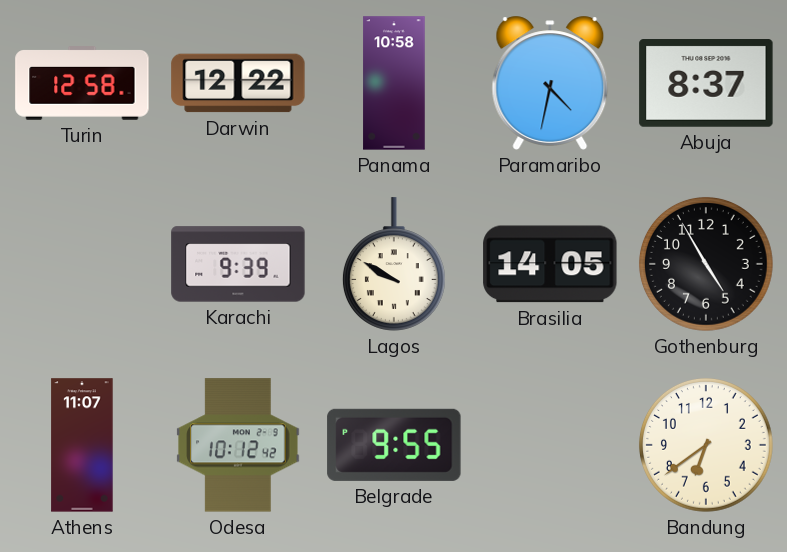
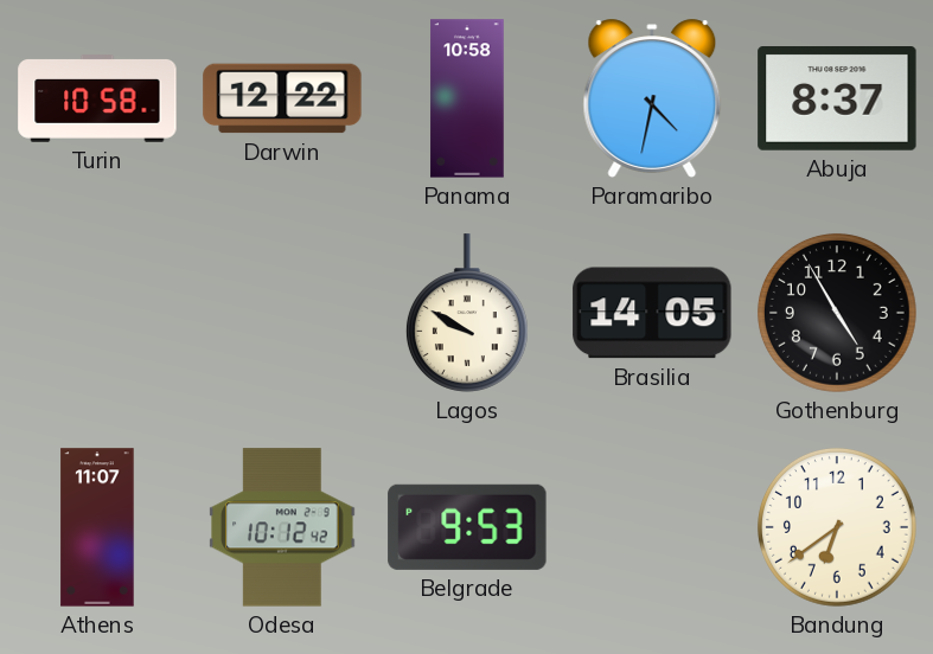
Turin: 12:58 -> 10:58
Karachi: 9:39 -> none
Belgrade: 9:55 -> 9:53
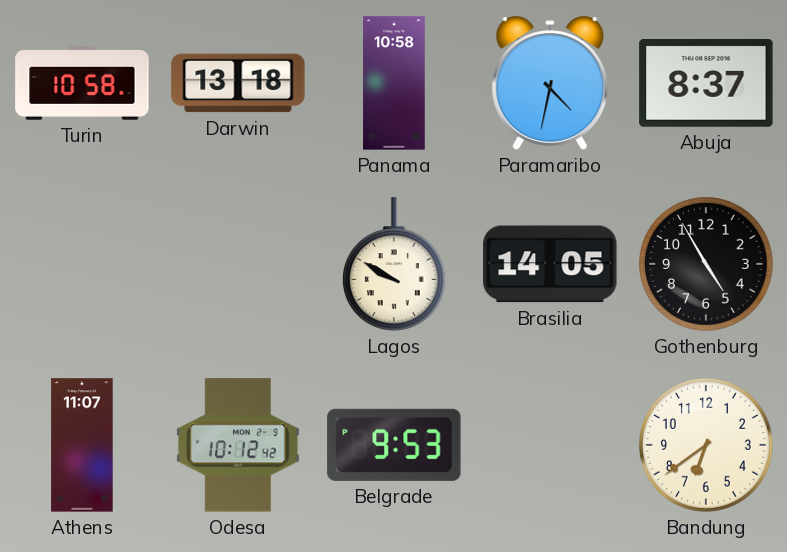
Darwin: 12:22 -> 13:18
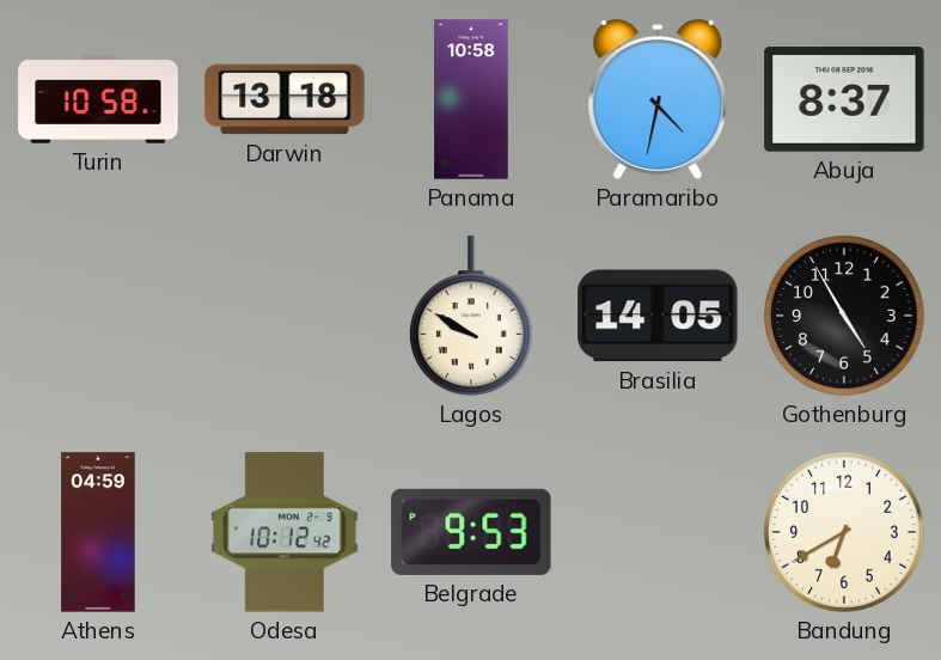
Athens: 11:07 -> 04:59
Bandung: 6:39 -> 6:40
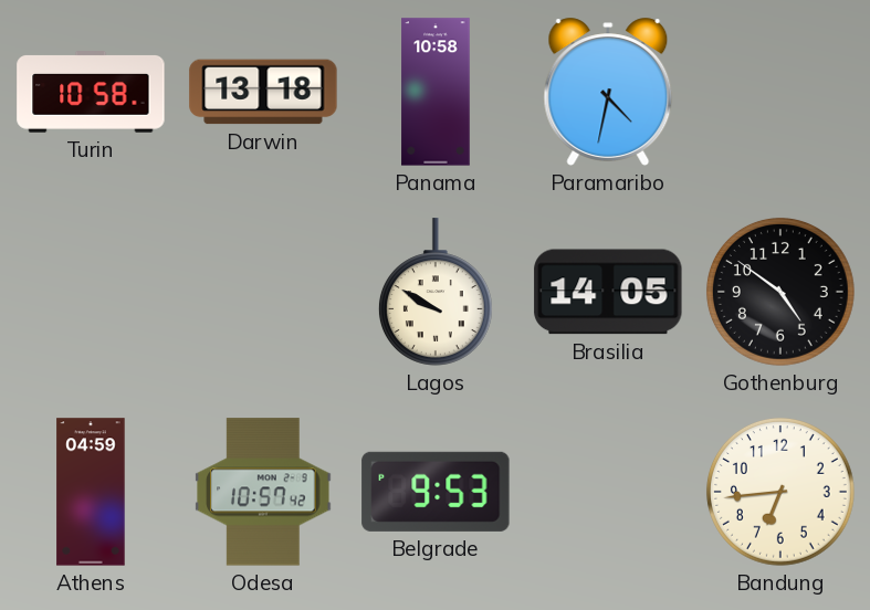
Abuja: 8:37 -> none
Gothenburg: 4:55 -> 4:51
Odesa: 10:12 -> 10:57
Bandung: 6:40 -> 6:44
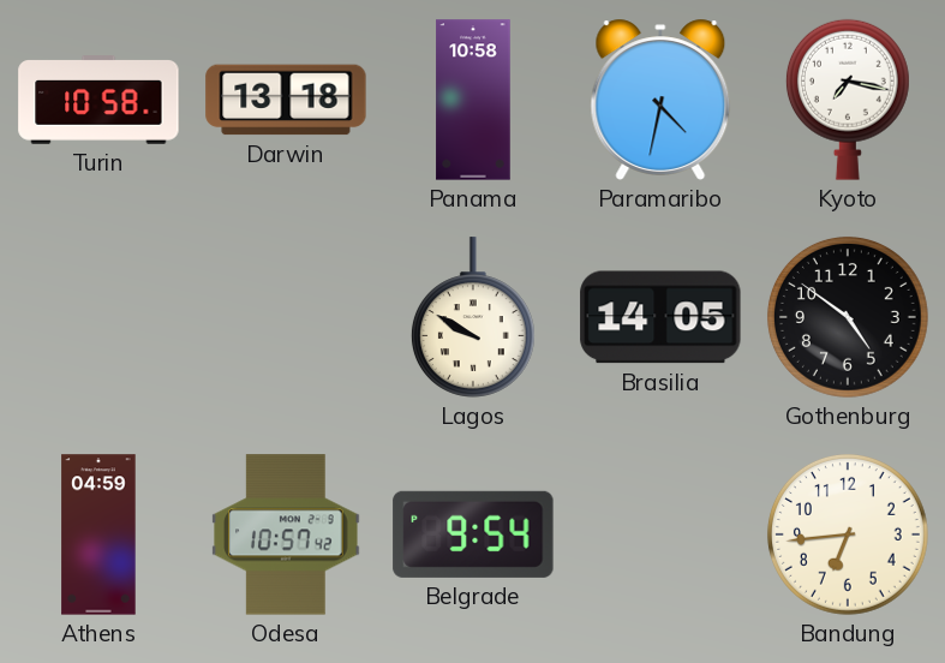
Kyoto: none -> 7:17
Belgrade: 9:53 -> 9:54
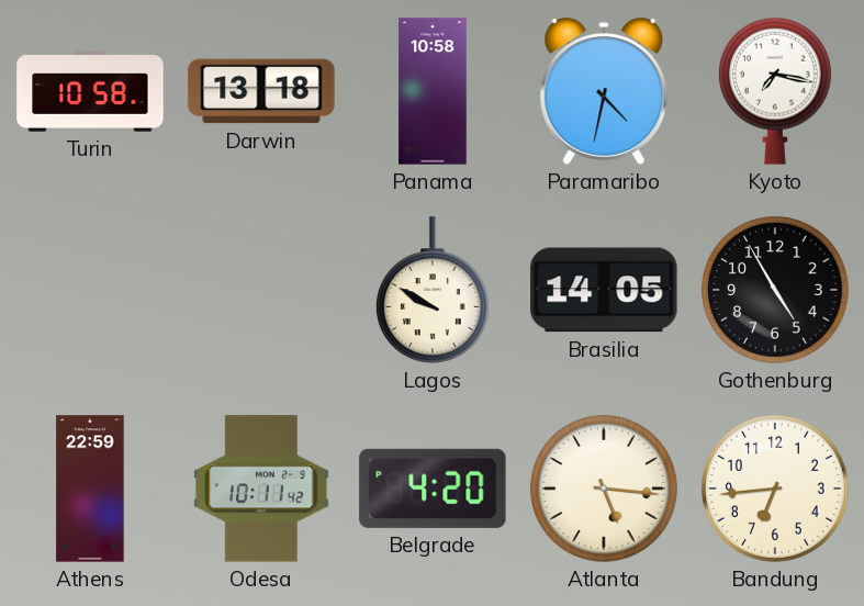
Gothenburg: 4:51 -> 4:55
Athens: 04:59 -> 22:59
Odesa: 10:57 -> 10:11
Belgrade: 9:54 -> 4:20
Atlanta: none -> 5:16
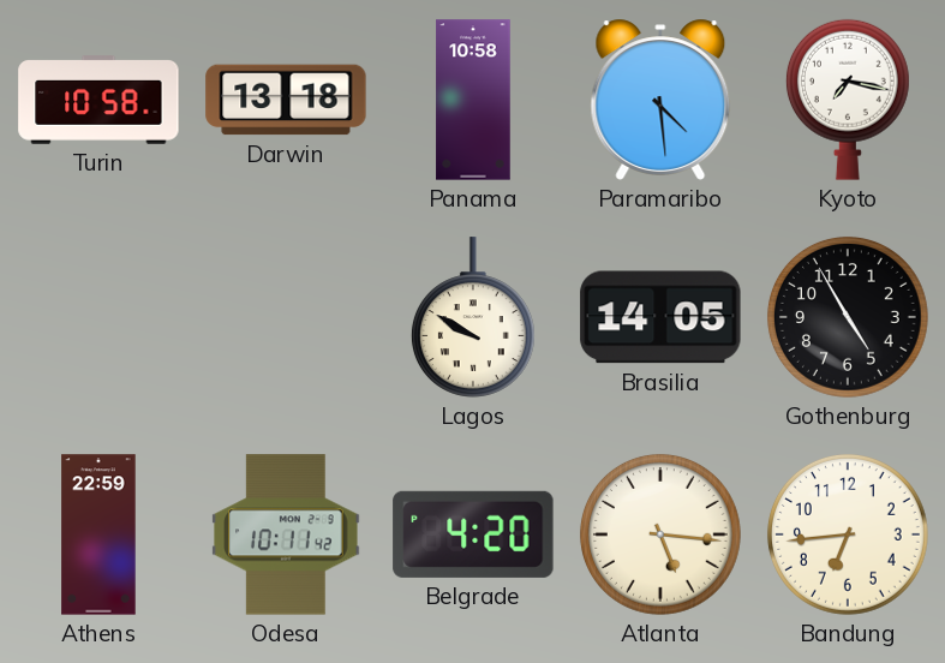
Paramaribo: 4:32 -> 4:29
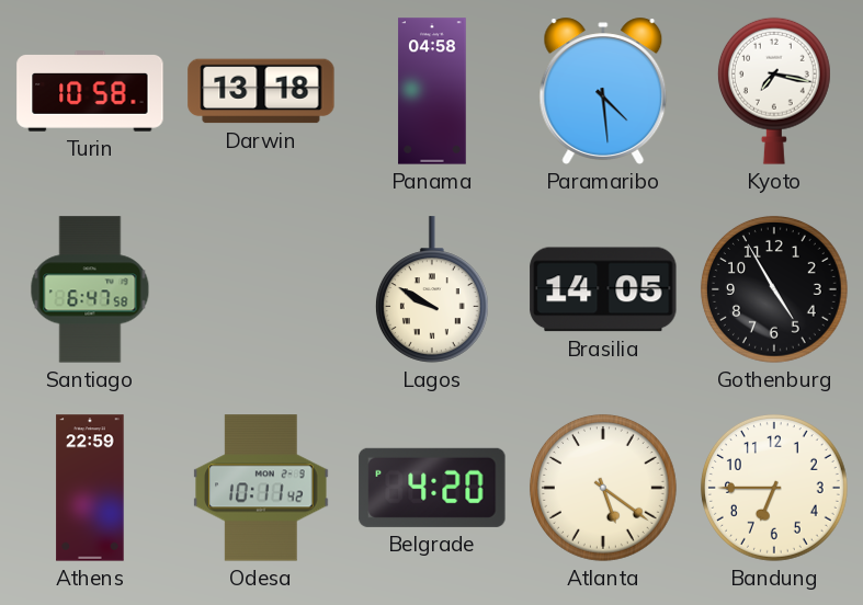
Panama: 10:58 -> 04:58
Santiago: none -> 6:47
Atlanta: 5:16 -> 5:21
Bandung: 6:44 -> 6:45
